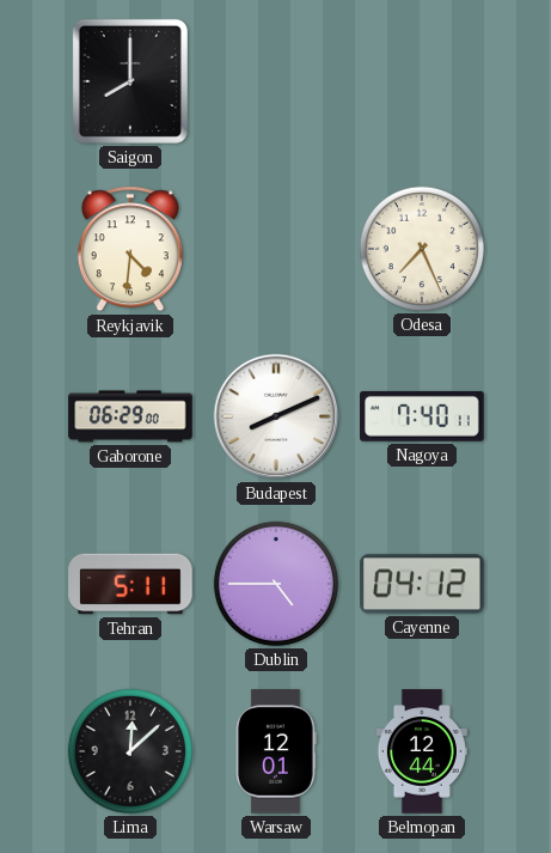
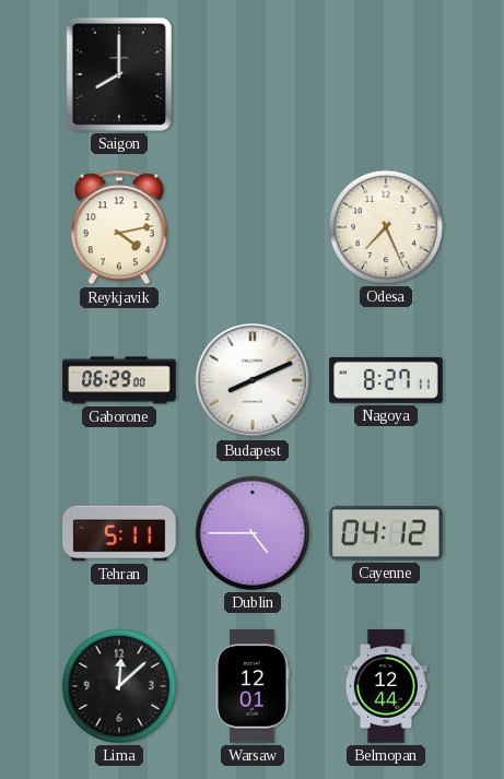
Reykjavik: 4:31 -> 4:13
Nagoya: 7:40 -> 8:27
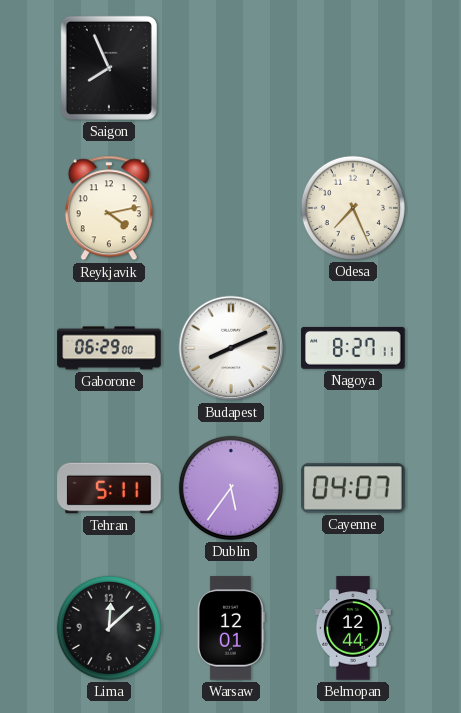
Saigon: 8:00 -> 7:56
Dublin: 4:45 -> 5:36
Cayenne: 04:12 -> 04:07
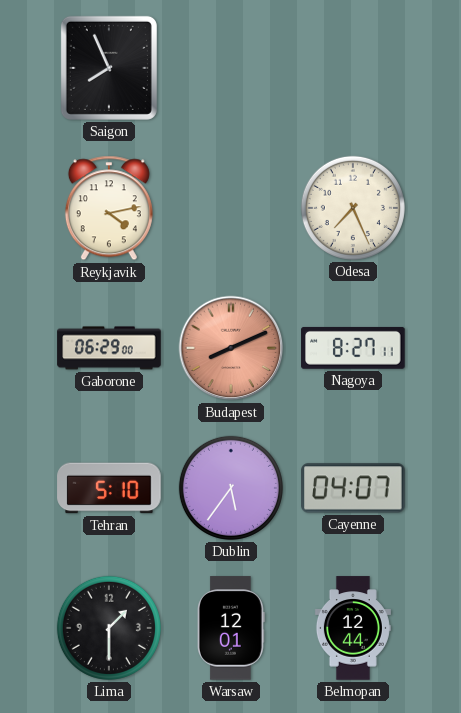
Budapest dial: white -> salmon
Tehran: 5:11 -> 5:10
Lima: 12:08 -> 1:30
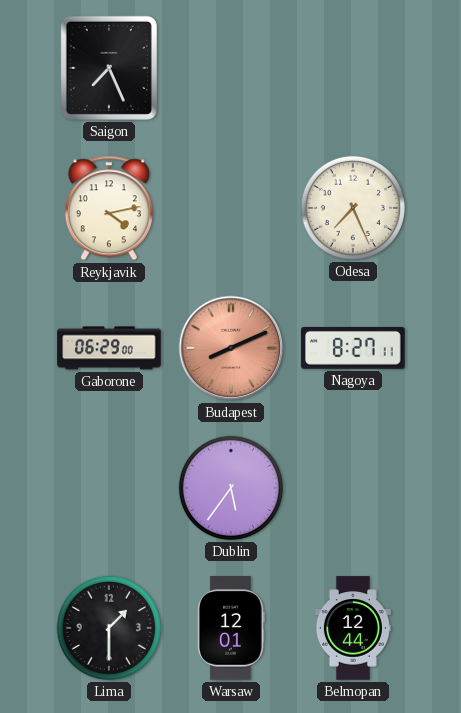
Saigon: 7:56 -> 7:26
Tehran: 5:10 -> none
Cayenne: 04:07 -> none
